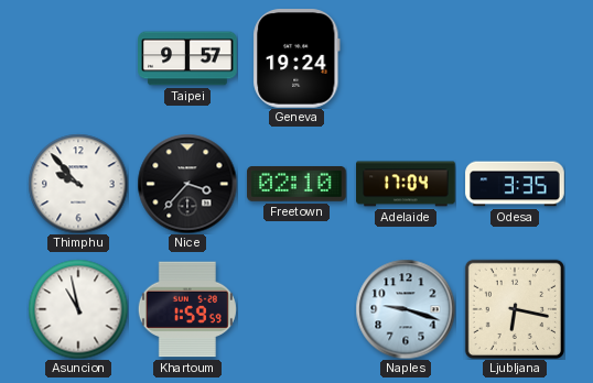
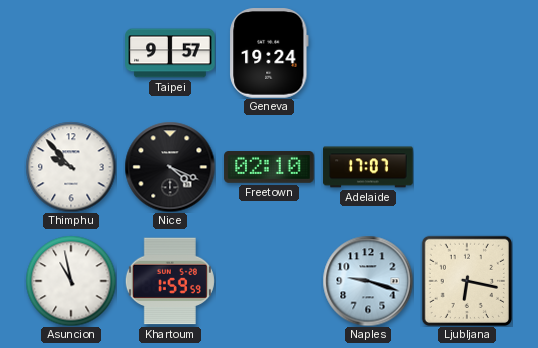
Nice: 3:37 -> 4:19
Adelaide: 17:04 -> 17:07
Odesa: 3:35 -> none
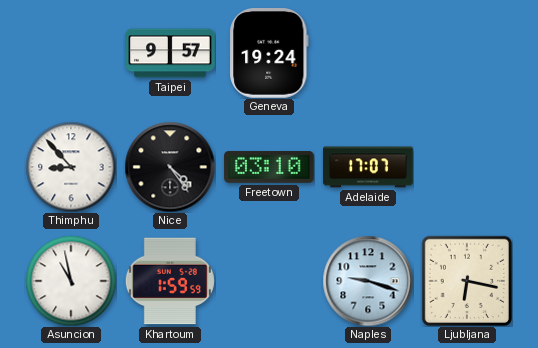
Thimphu: 9:53 -> 8:53
Nice: 4:19 -> 4:24
Freetown: 02:10 -> 03:10
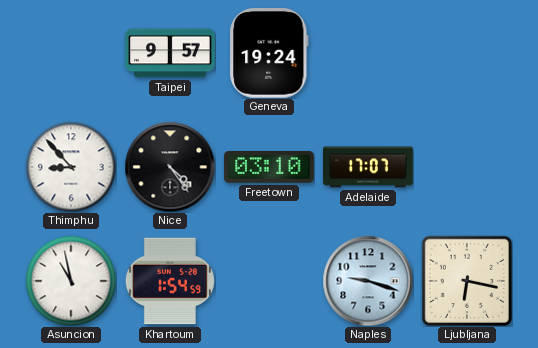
Khartoum: 1:59 -> 1:54
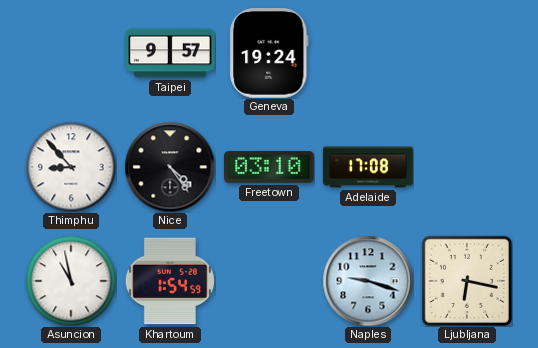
Adelaide: 17:07 -> 17:08
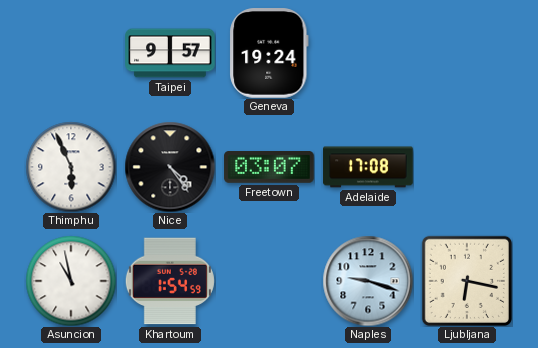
Thimphu: 8:53 -> 5:56
Freetown: 03:10 -> 03:07
